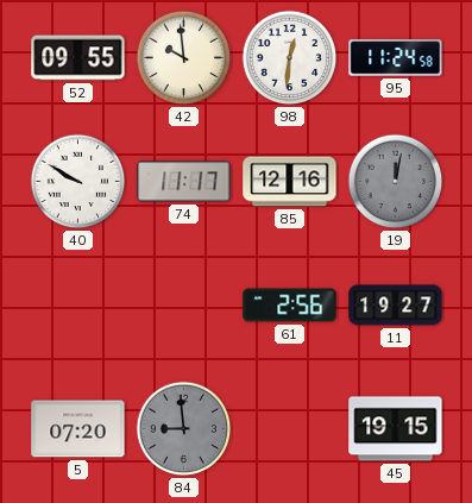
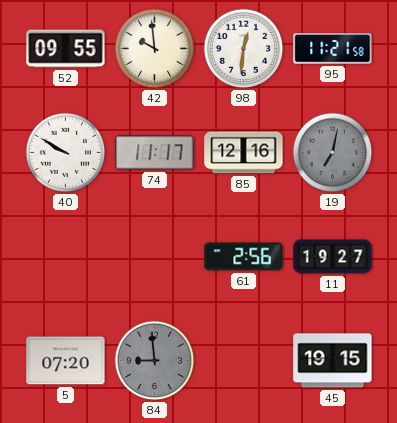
95: 11:24 -> 11:21
19: 12:02 -> 7:02
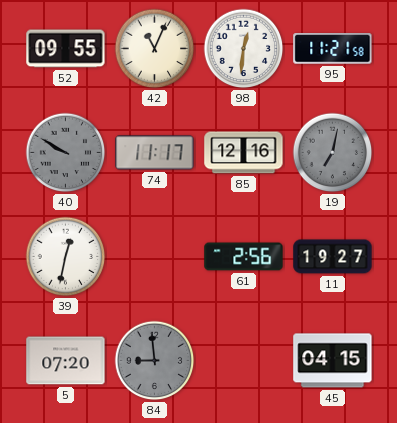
42: 9:59 -> 11:04
40 dial: white -> grey
39: none -> 12:32
45: 19:15 -> 04:15
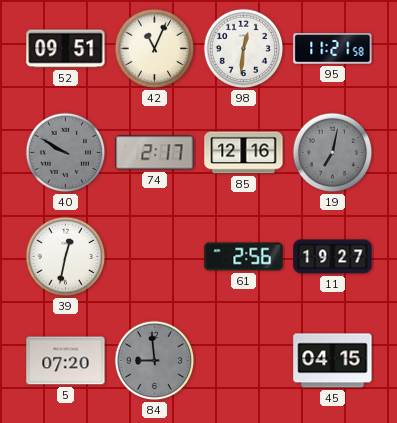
52: 09:55 -> 09:51
74: 11:17 -> 2:17
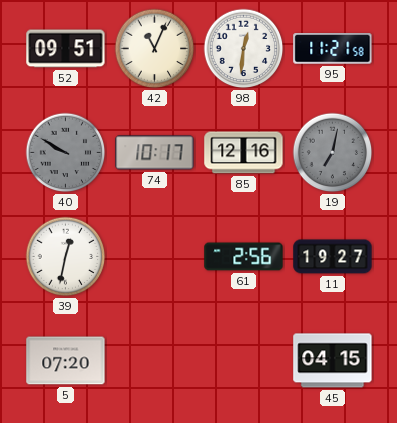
74: 2:17 -> 10:17
84: 8:59 -> none
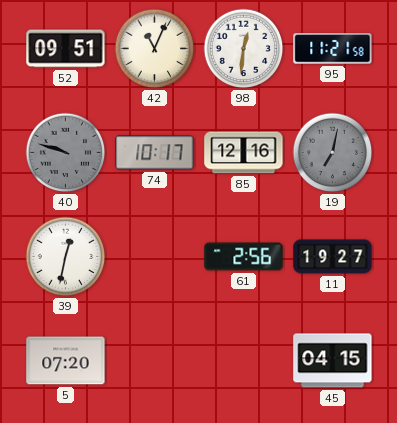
40: 9:50 -> 9:48
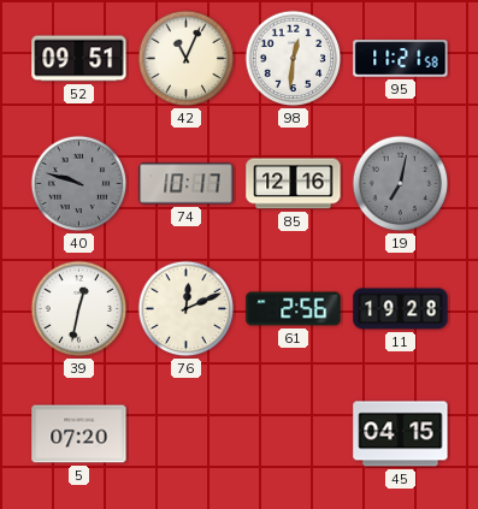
76: none -> 12:11
11: 19:27 -> 19:28
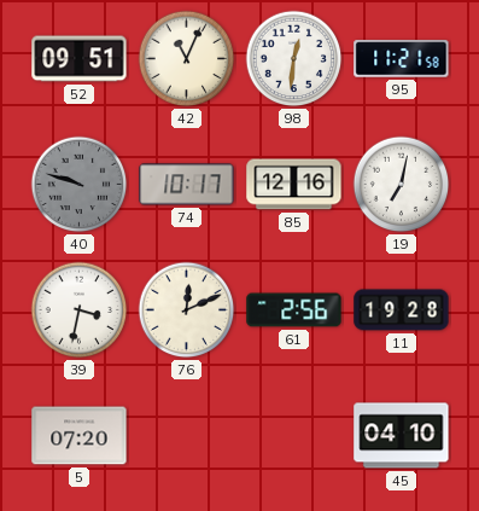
19 dial: grey -> white
39: 12:32 -> 3:32
45: 04:15 -> 04:10
